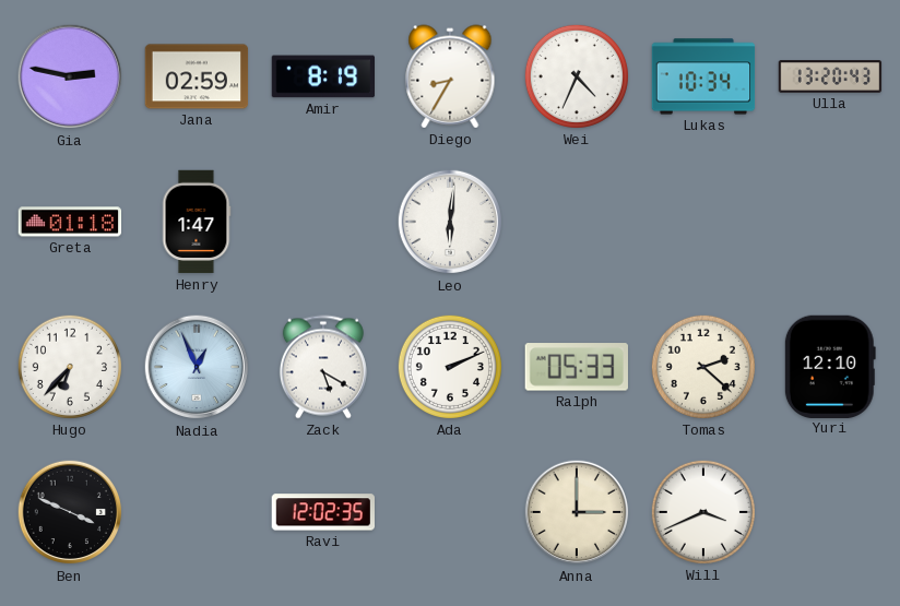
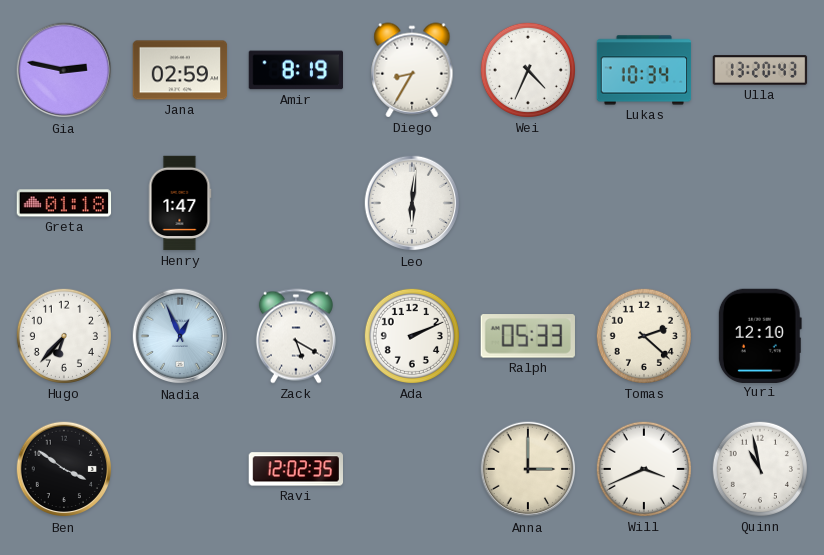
Ben: 3:49 -> 3:51
Quinn: none -> 10:58
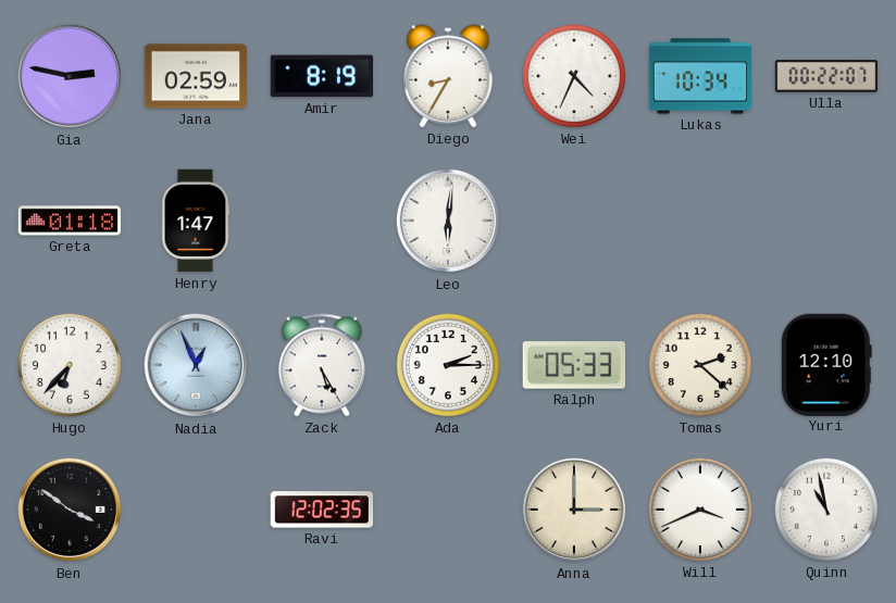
Ulla: 13:20 -> 00:22
Zack: 5:20 -> 5:25
Ada: 2:11 -> 2:15
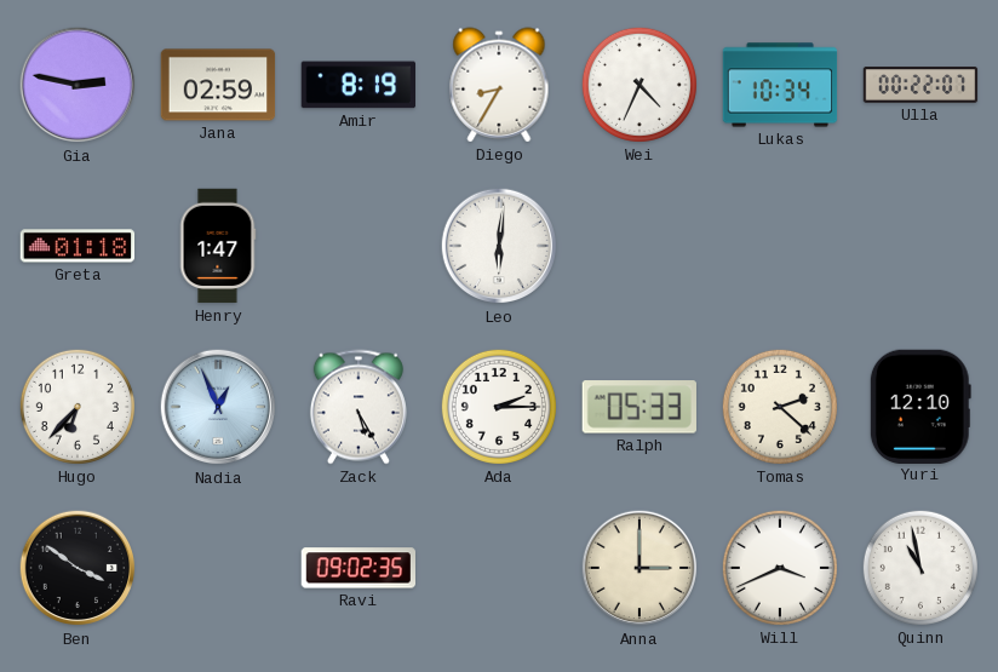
Ravi: 12:02 -> 09:02
